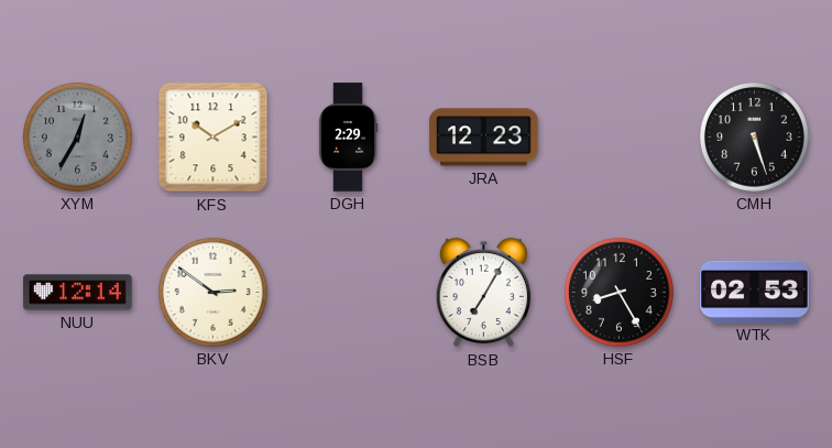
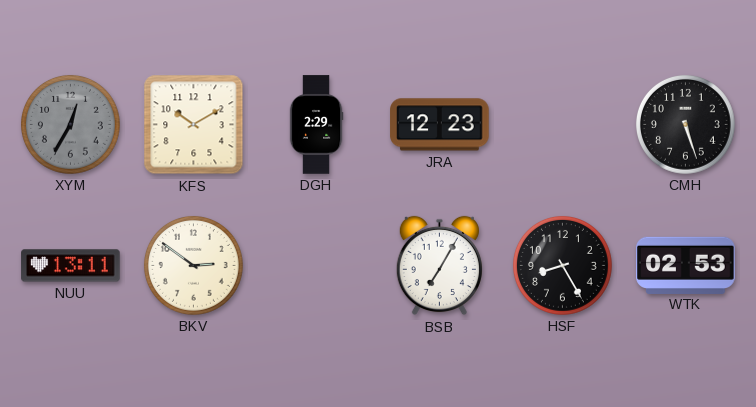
NUU: 12:14 -> 13:11
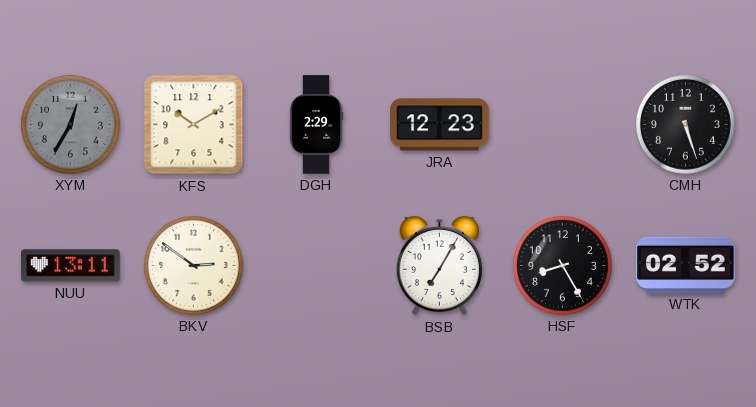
WTK: 02:53 -> 02:52
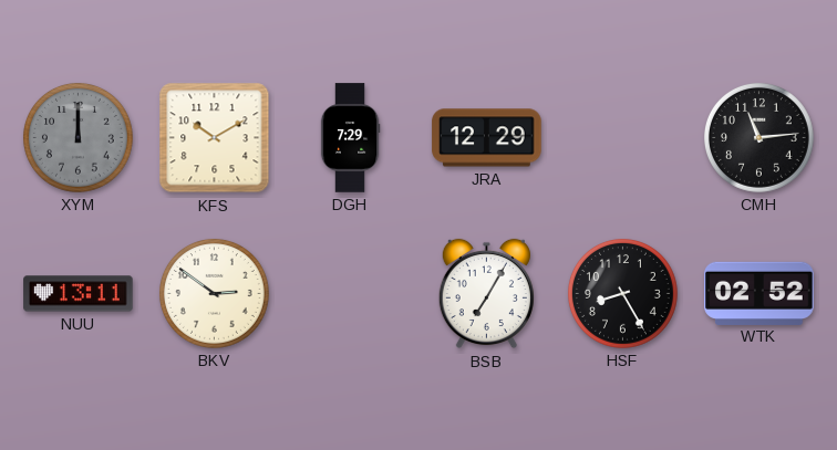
XYM: 12:35 -> 12:00
DGH: 2:29 -> 7:29
JRA: 12:23 -> 12:29
CMH: 5:27 -> 11:14
